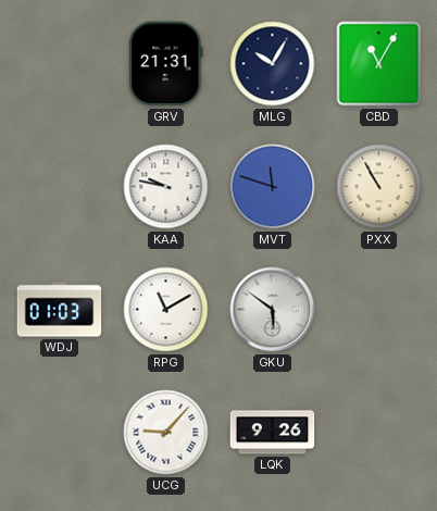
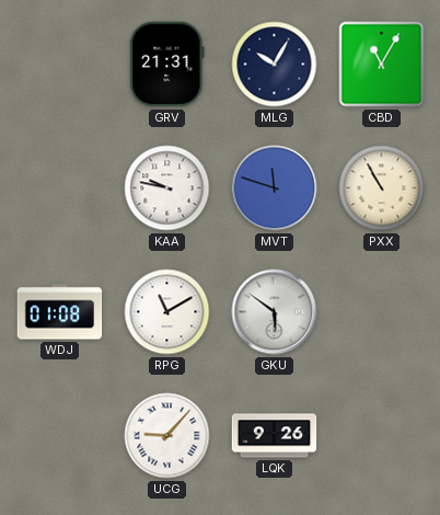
WDJ: 01:03 -> 01:08
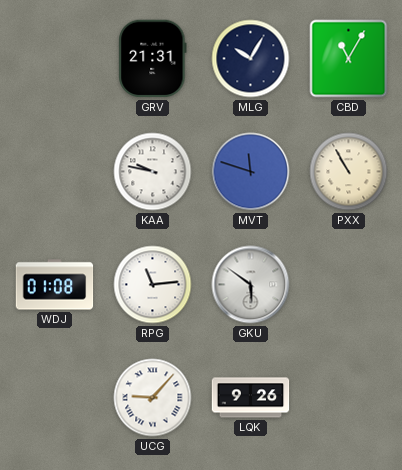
RPG: 11:10 -> 11:14
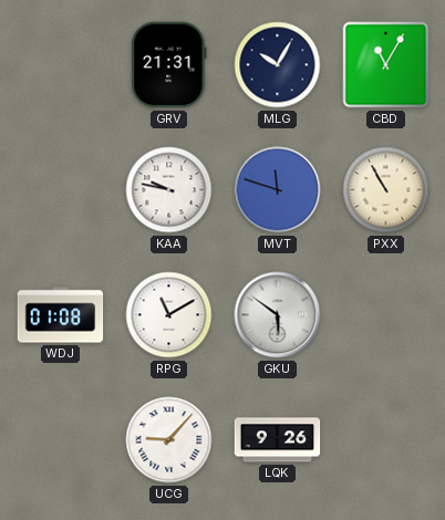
RPG: 11:14 -> 11:10
